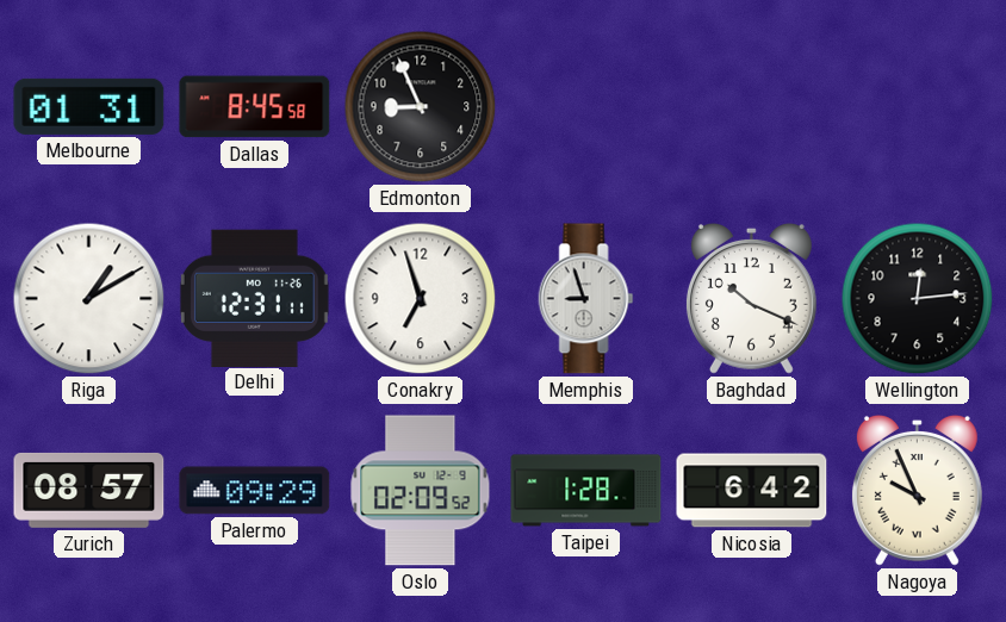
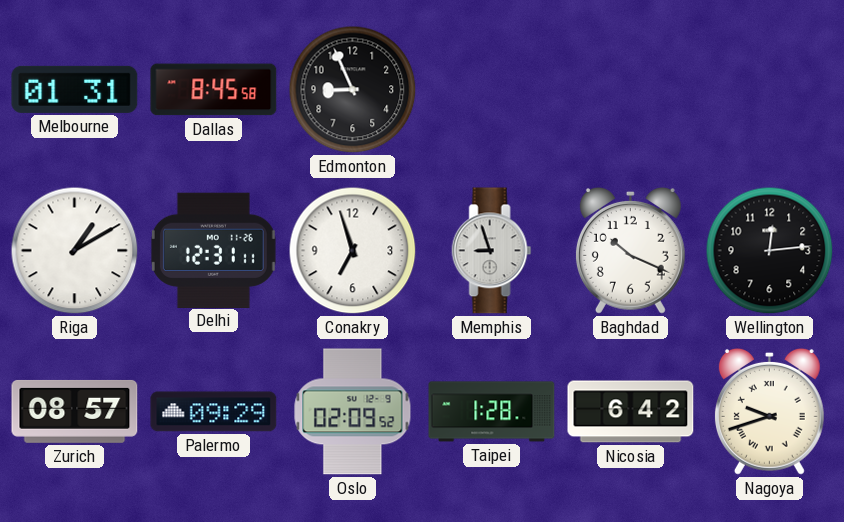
Nagoya: 9:56 -> 9:42
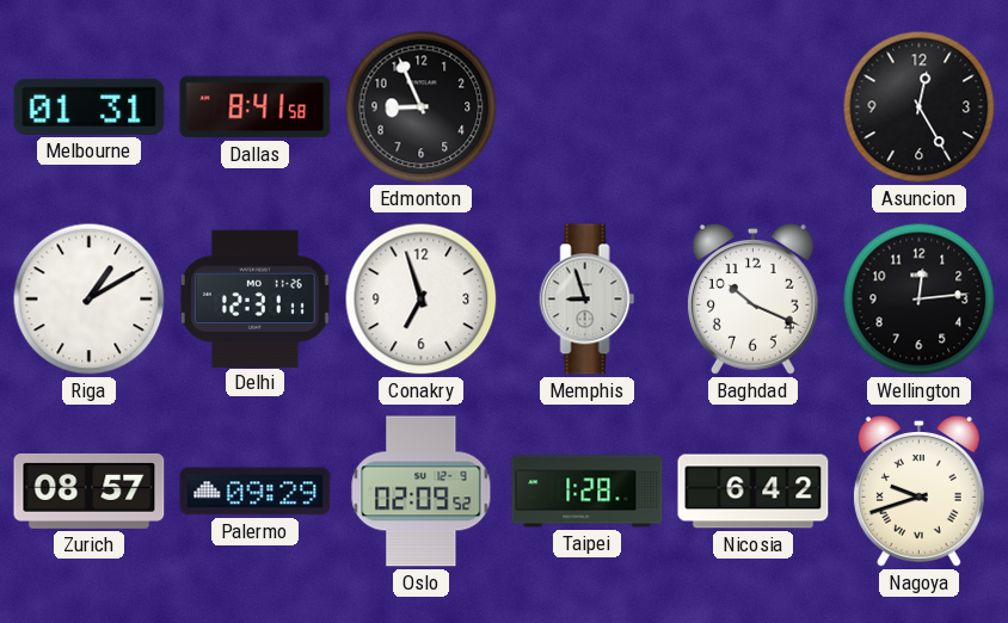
Dallas: 8:45 -> 8:41
Asuncion: none -> 12:25
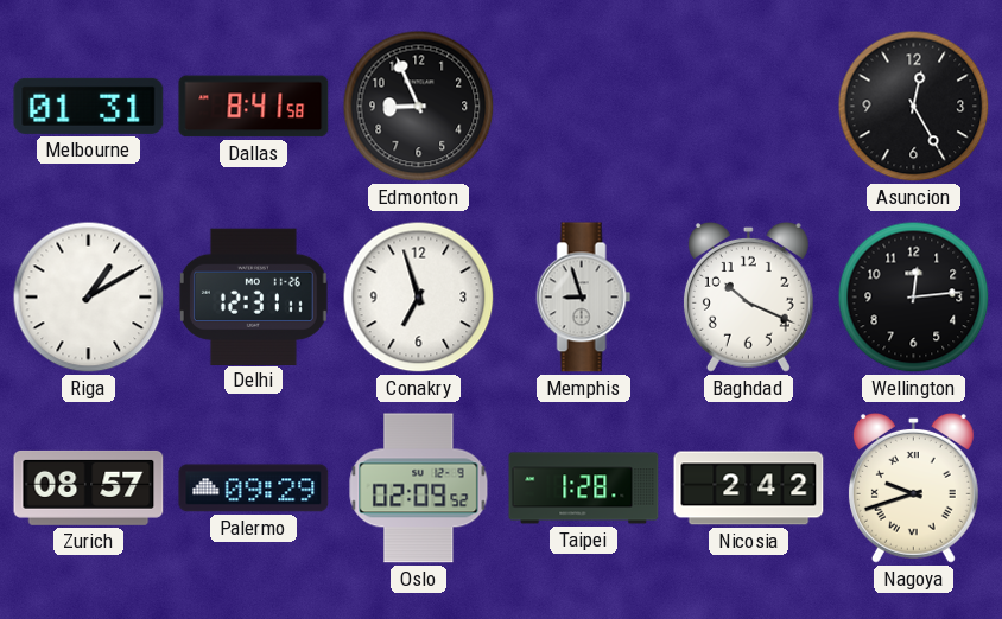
Nicosia: 6:42 -> 2:42
